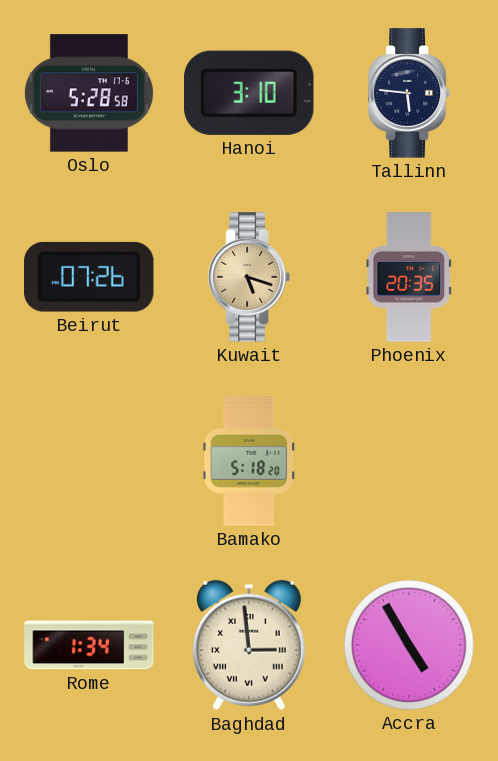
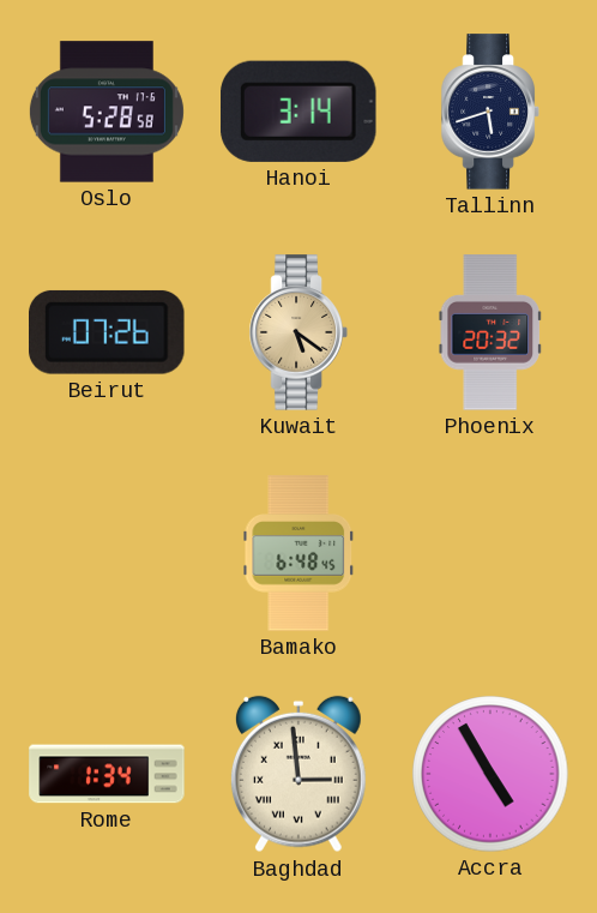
Hanoi: 3:10 -> 3:14
Tallinn: 5:46 -> 5:42
Kuwait: 5:18 -> 5:21
Phoenix: 20:35 -> 20:32
Bamako: 5:18 -> 6:48
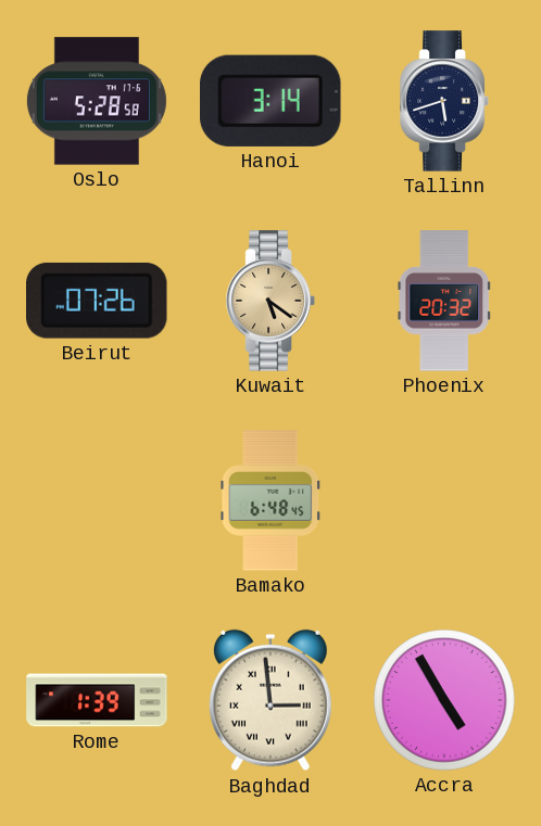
Rome: 1:34 -> 1:39
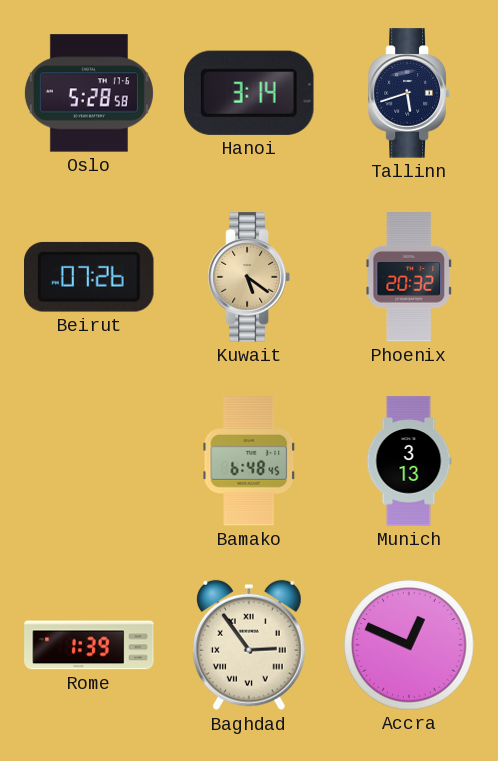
Munich: none -> 3:13
Baghdad: 2:59 -> 2:54
Accra: 4:55 -> 12:49
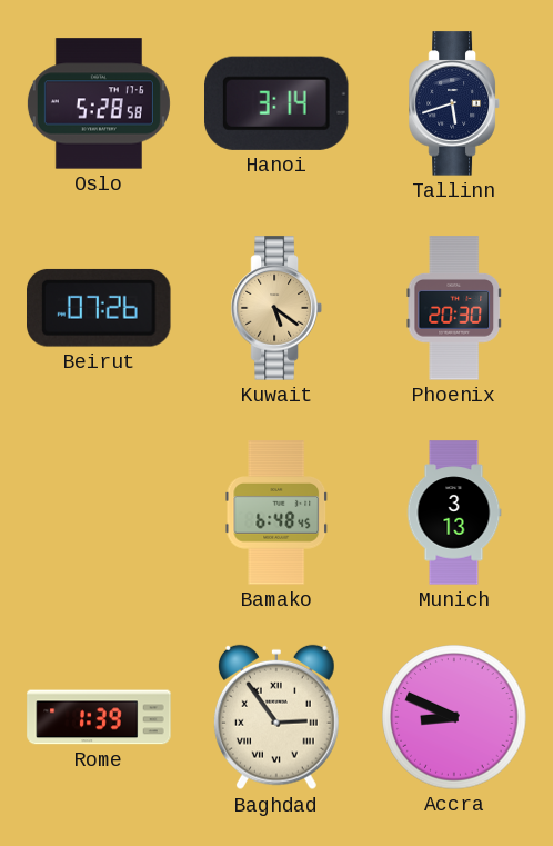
Phoenix: 20:32 -> 20:30
Accra: 12:49 -> 8:49
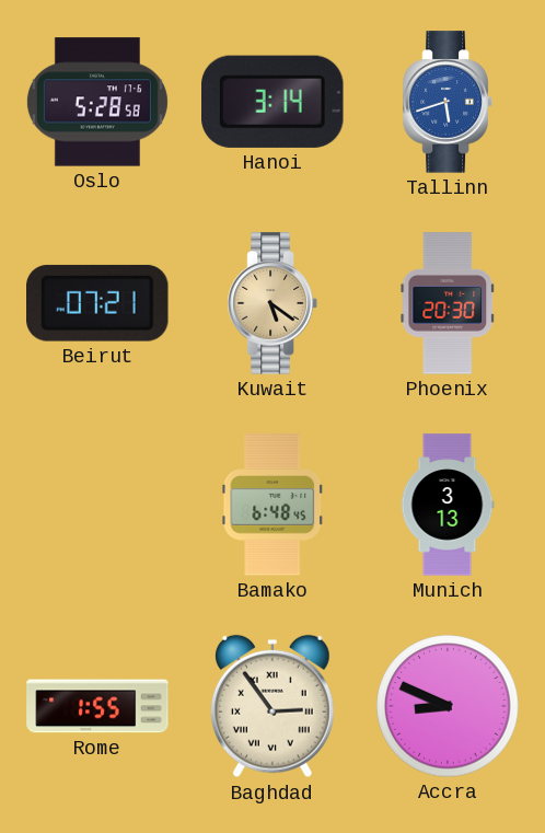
Tallinn dial: navy -> blue
Beirut: 07:26 -> 07:21
Rome: 1:39 -> 1:55
